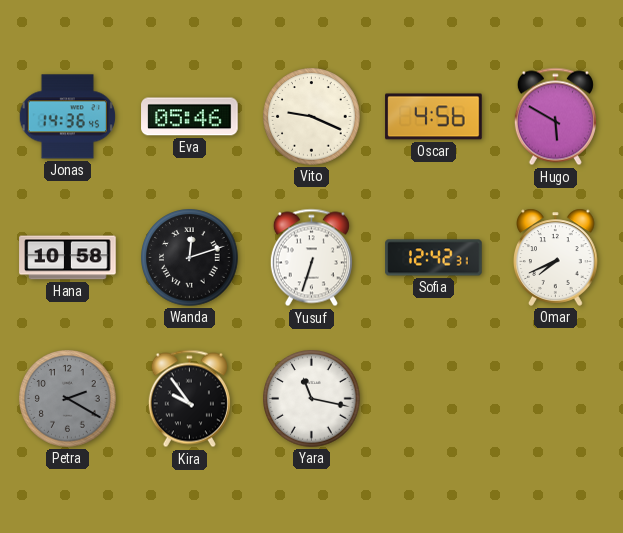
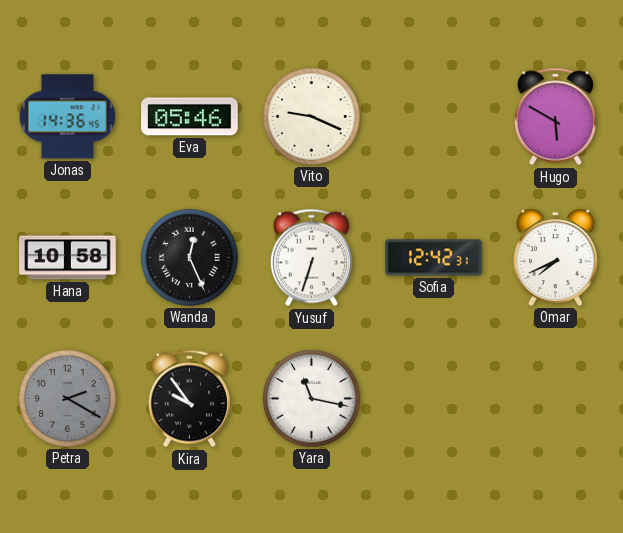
Oscar: 4:56 -> none
Wanda: 12:12 -> 12:26
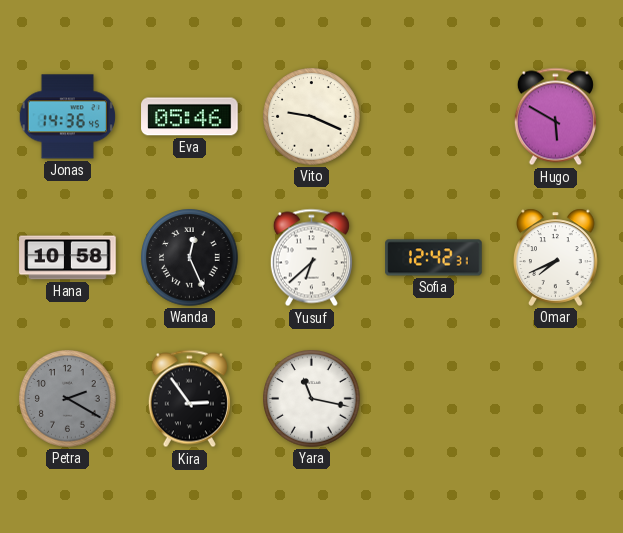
Yusuf: 6:33 -> 6:38
Kira: 9:54 -> 2:54
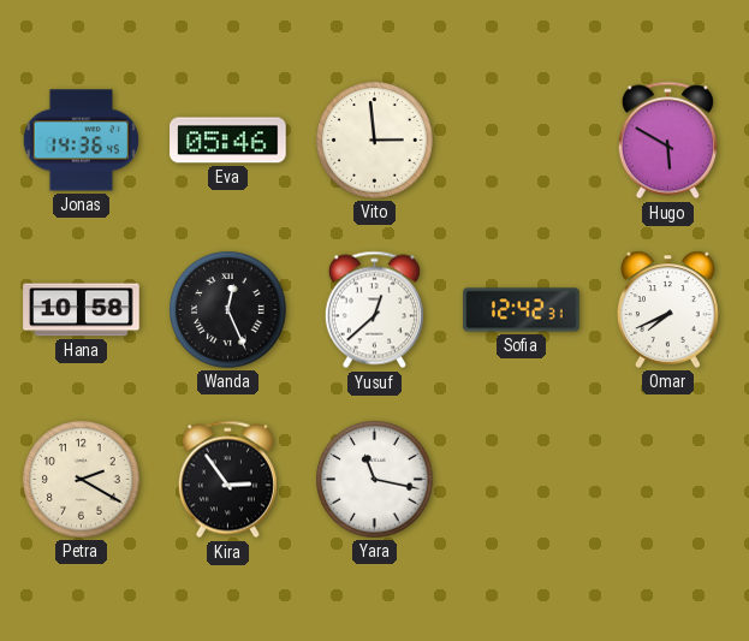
Vito: 9:19 -> 2:59
Yusuf: 6:38 -> 12:38
Petra dial: grey -> cream
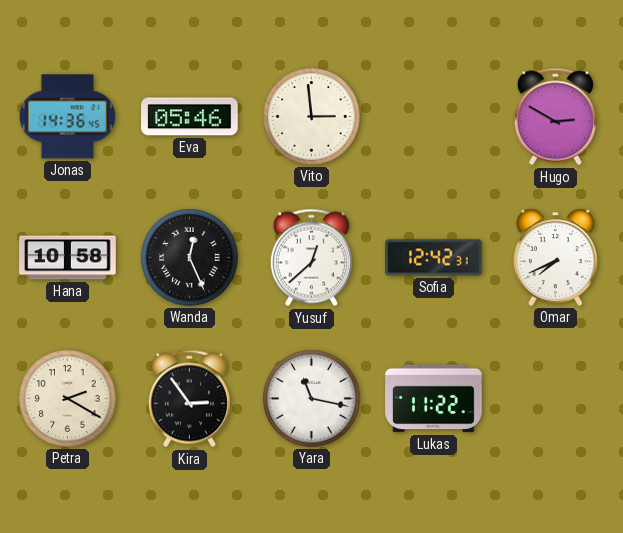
Hugo: 5:50 -> 2:50
Lukas: none -> 11:22
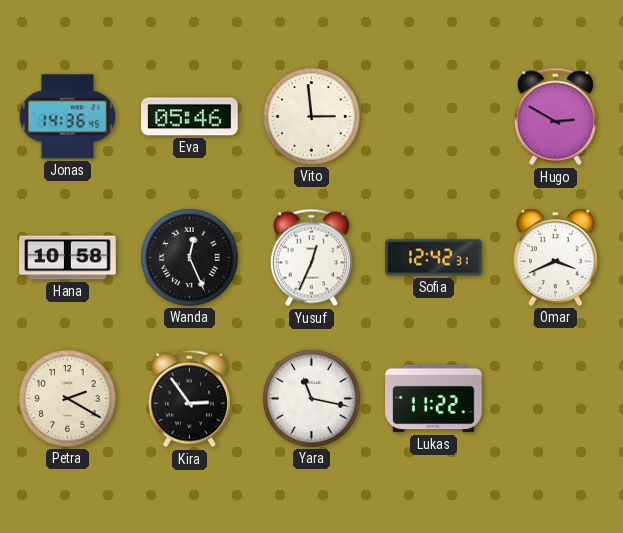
Yusuf: 12:38 -> 12:34
Omar: 7:41 -> 3:41
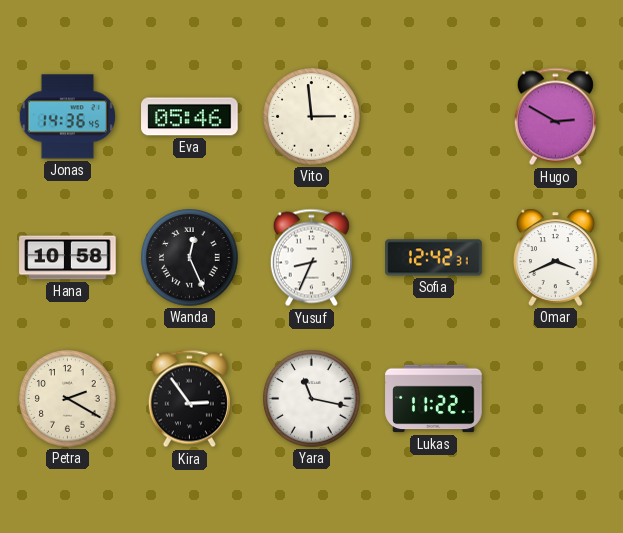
Yusuf: 12:34 -> 8:34
